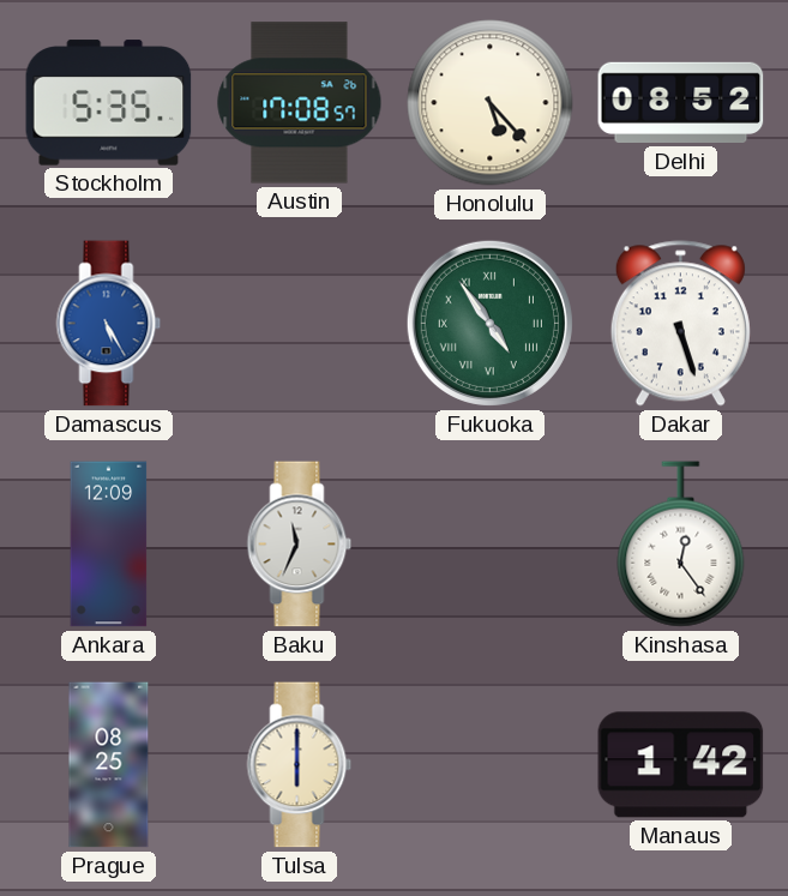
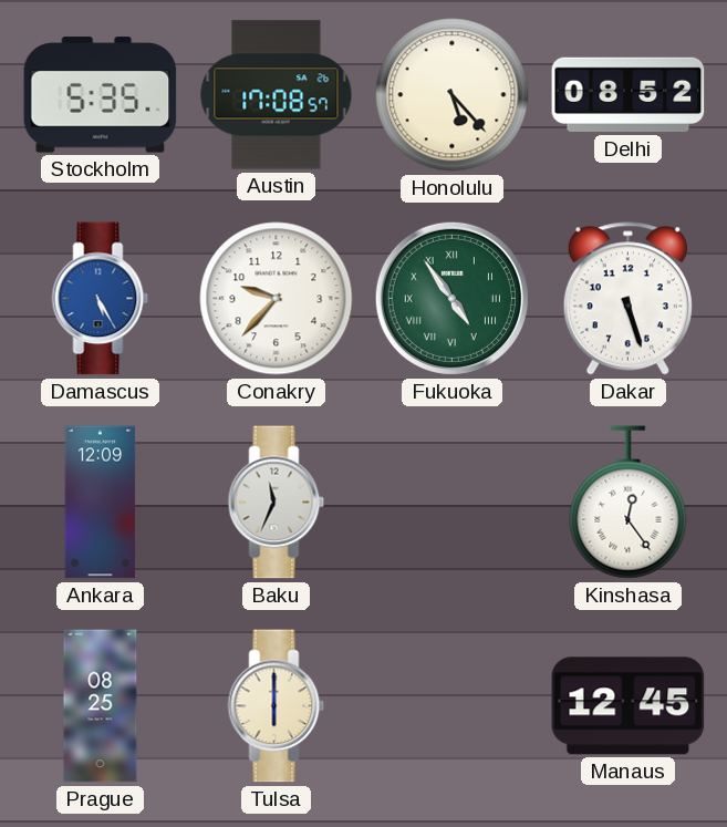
Conakry: none -> 9:37
Manaus: 1:42 -> 12:45
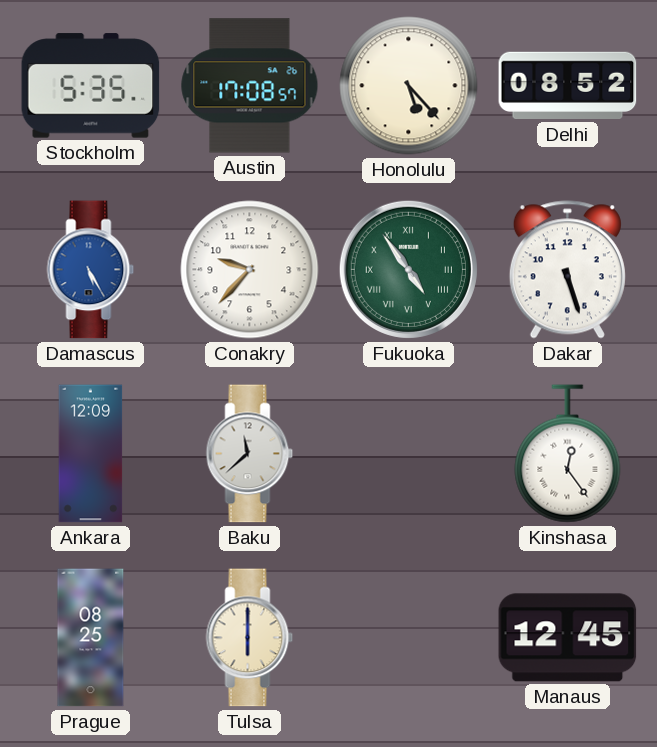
Baku: 11:34 -> 11:38
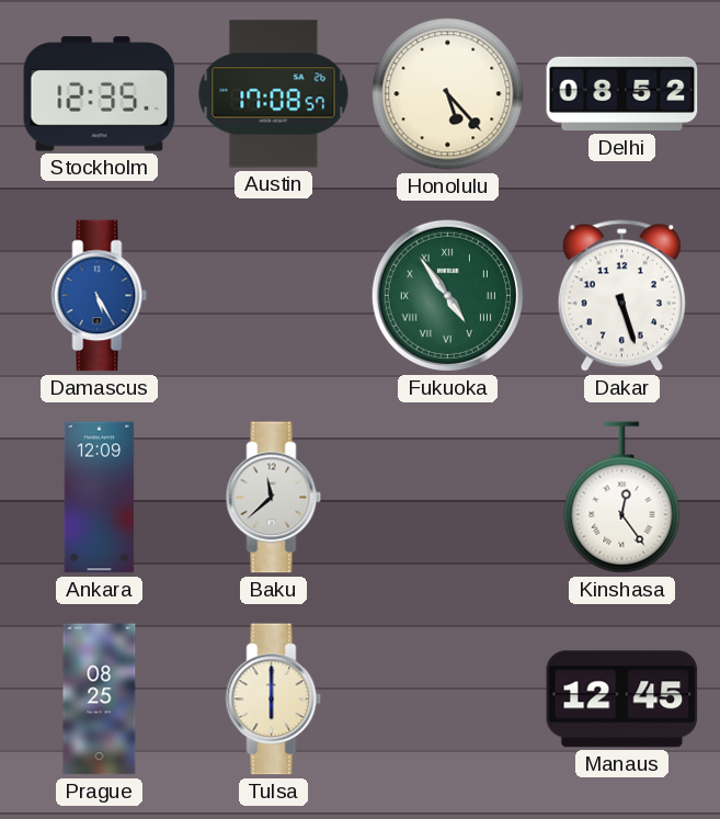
Stockholm: 5:35 -> 12:35
Conakry: 9:37 -> none
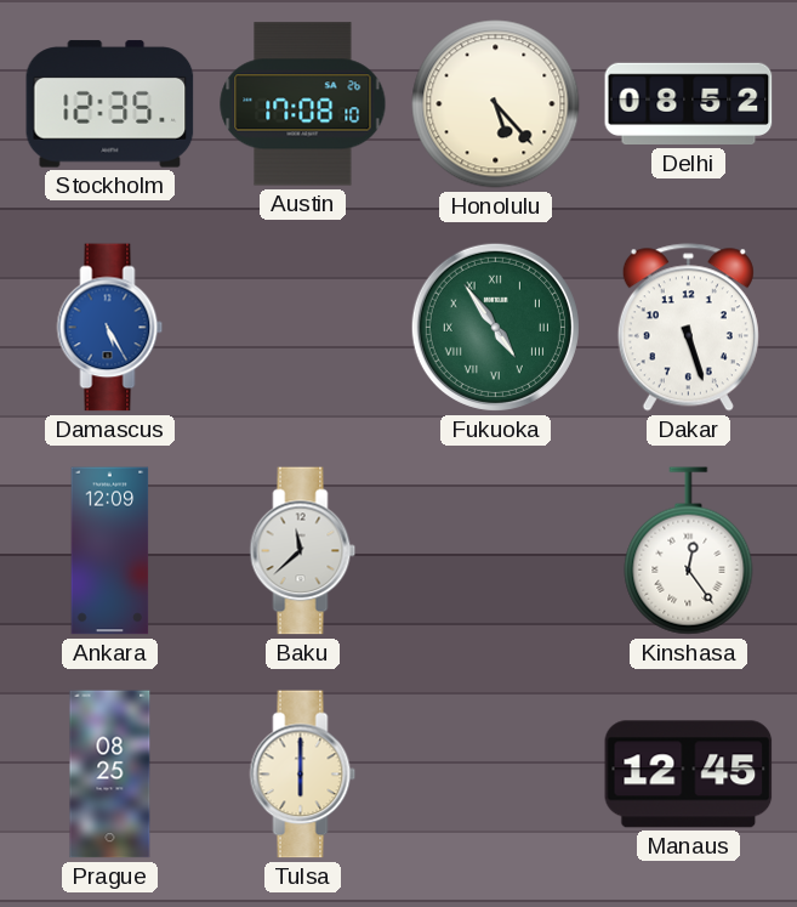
Austin: 17:08:57 -> 17:08:10
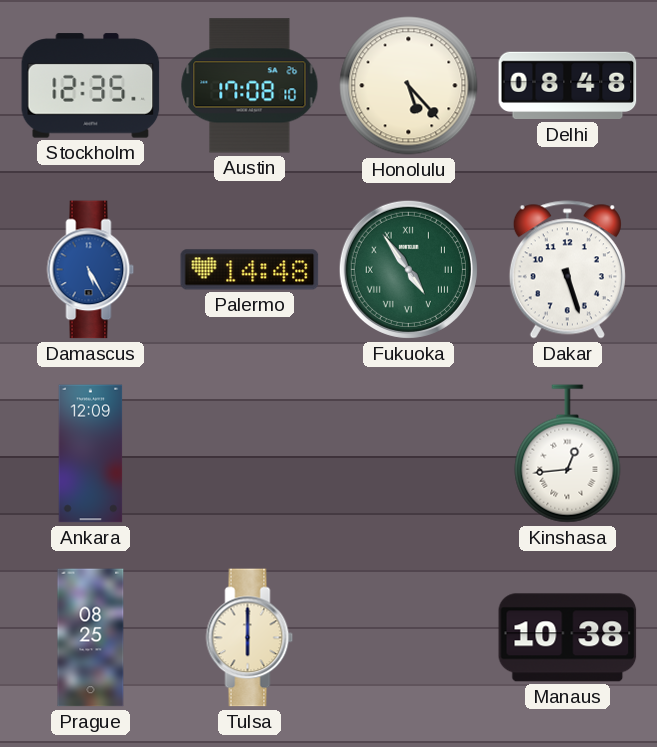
Delhi: 08:52 -> 08:48
Palermo: none -> 14:48
Baku: 11:38 -> none
Kinshasa: 12:24 -> 12:44
Manaus: 12:45 -> 10:38
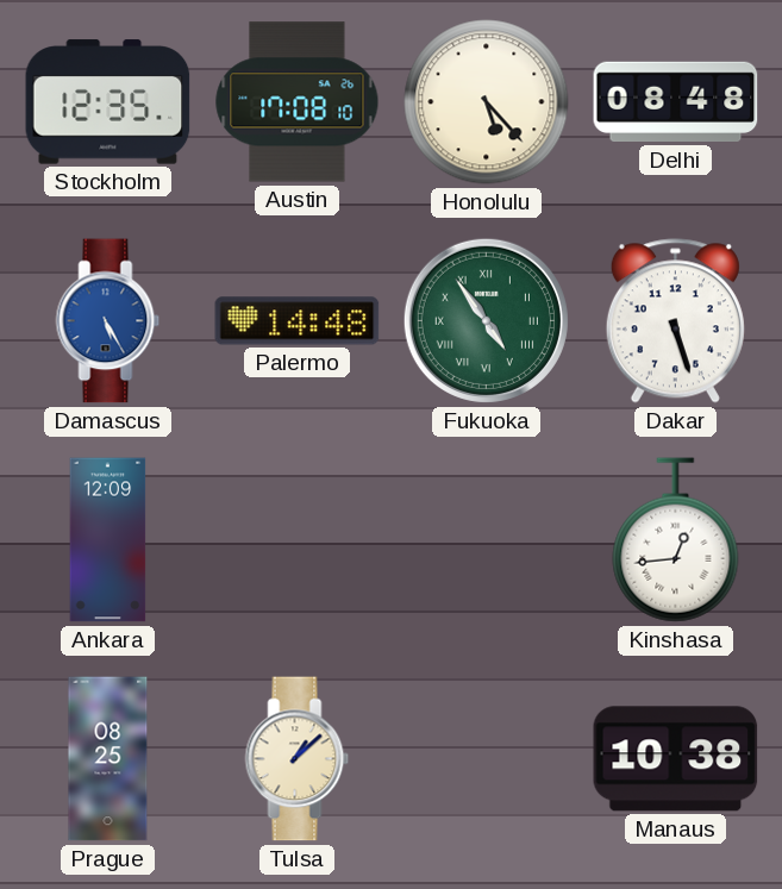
Tulsa: 6:00 -> 1:08
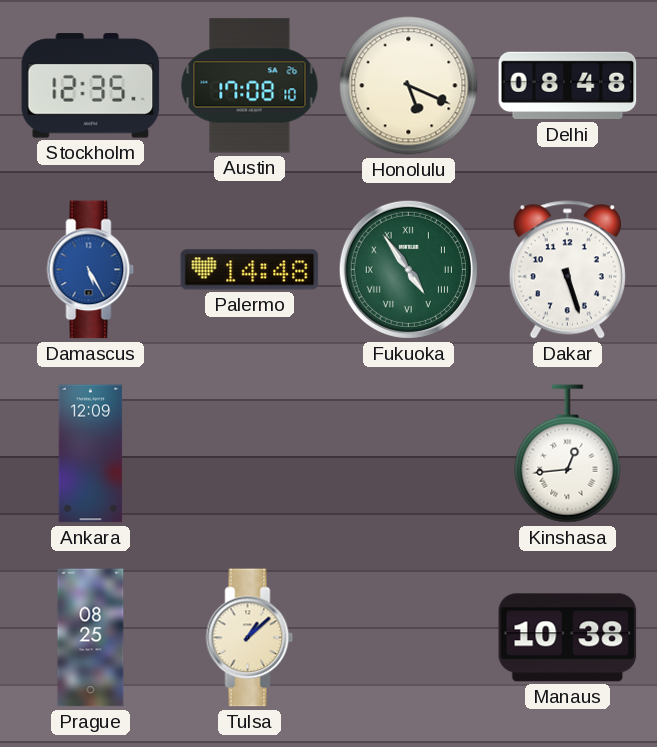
Honolulu: 5:23 -> 5:19
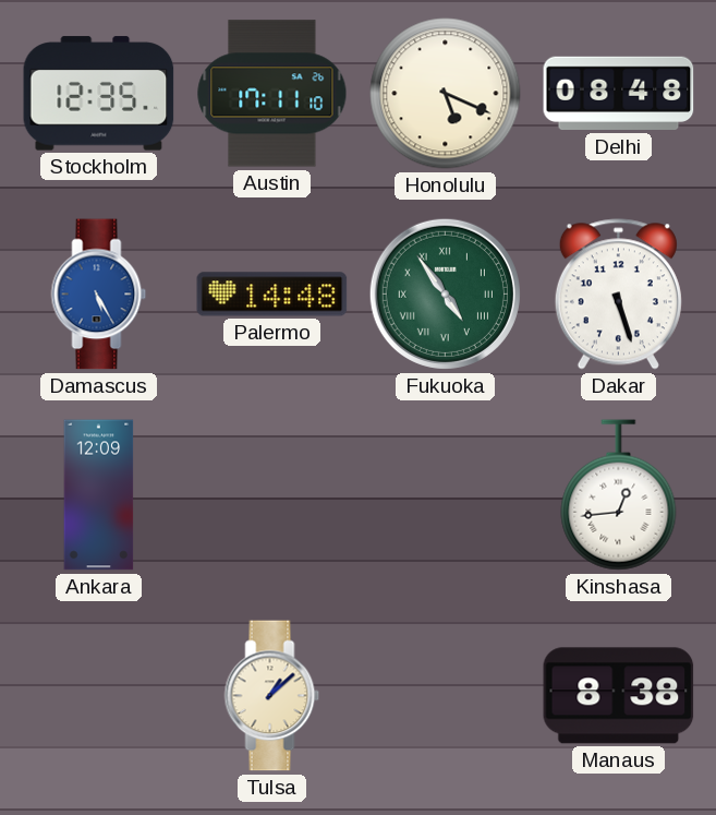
Austin: 17:08 -> 17:11
Prague: 08:25 -> none
Manaus: 10:38 -> 8:38
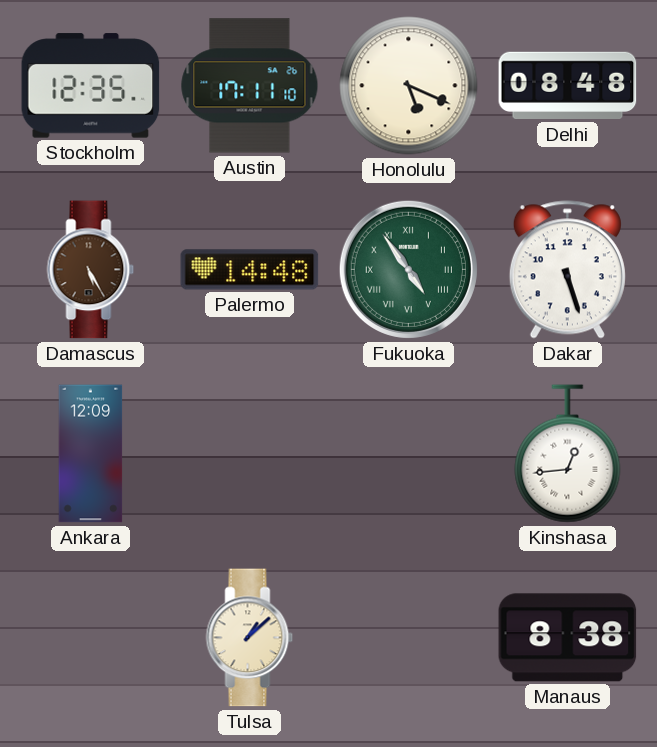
Damascus dial: blue -> brown
